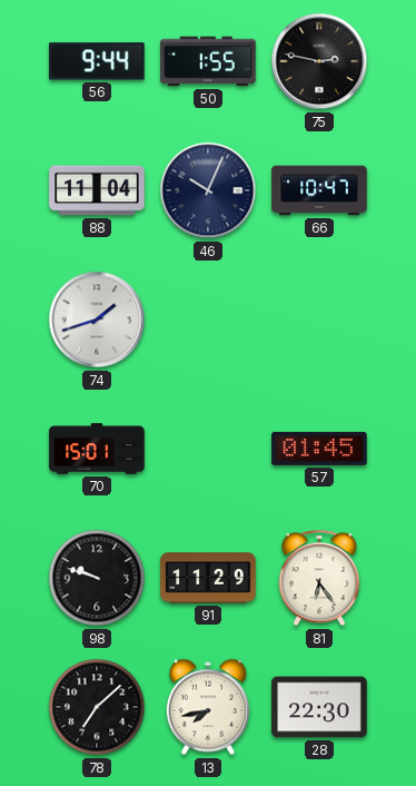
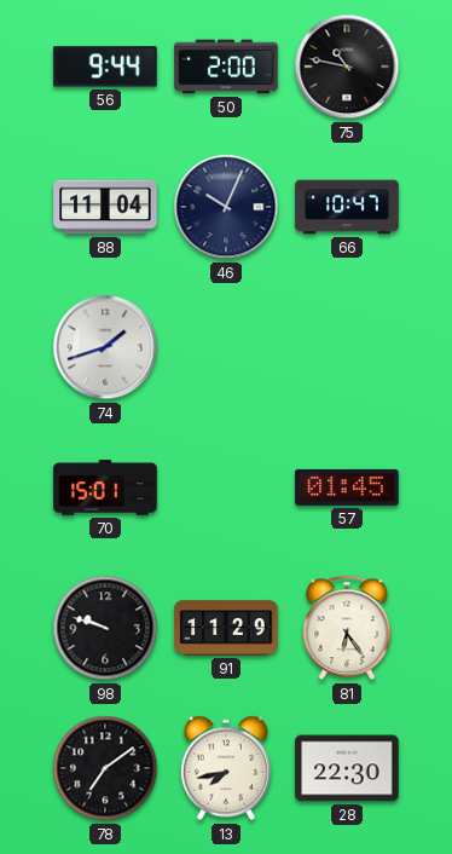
50: 1:55 -> 2:00
75: 2:47 -> 10:47
78: 7:08 -> 7:09
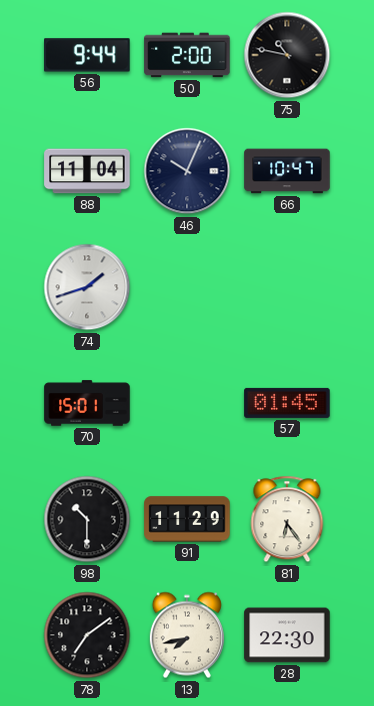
98: 9:48 -> 10:30
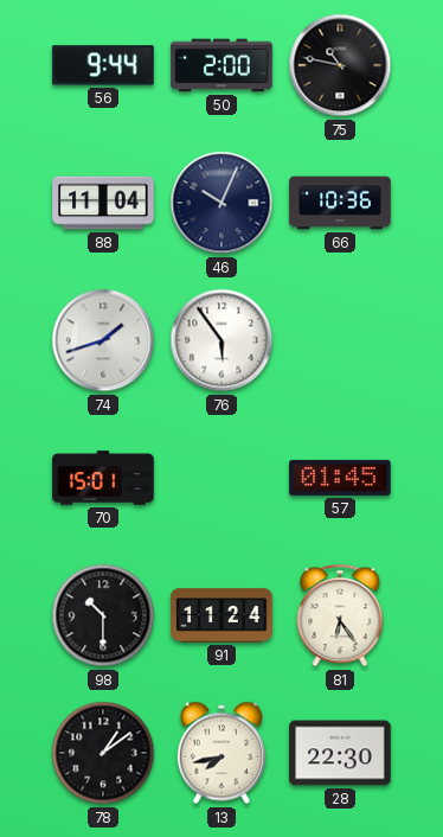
66: 10:47 -> 10:36
76: none -> 5:54
91: 11:29 -> 11:24
78: 7:09 -> 1:09
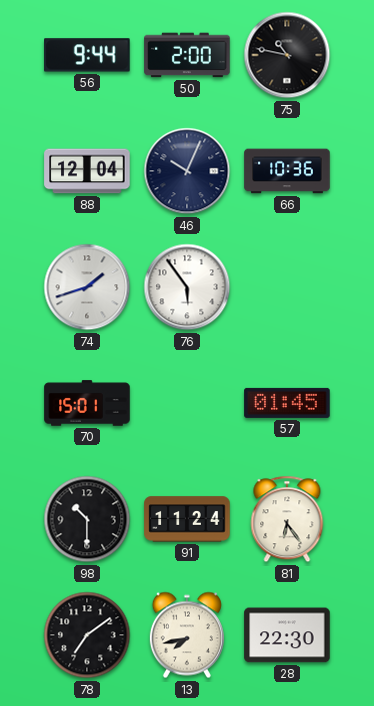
88: 11:04 -> 12:04
78: 1:09 -> 7:09
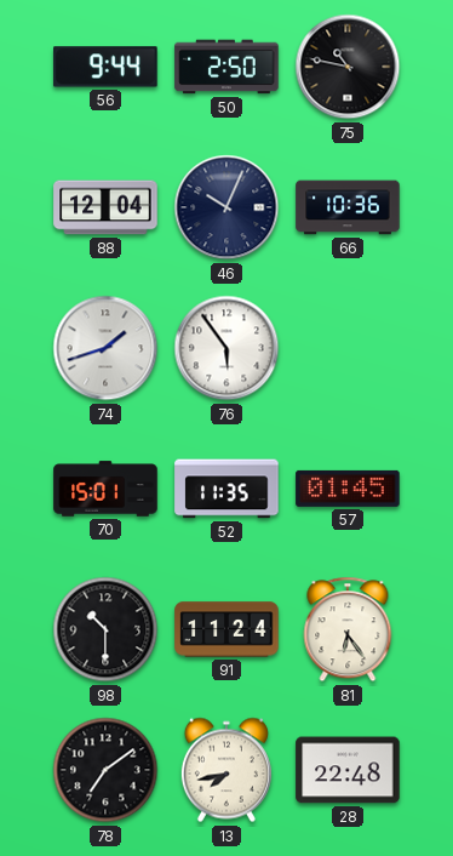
50: 2:00 -> 2:50
52: none -> 11:35
28: 22:30 -> 22:48
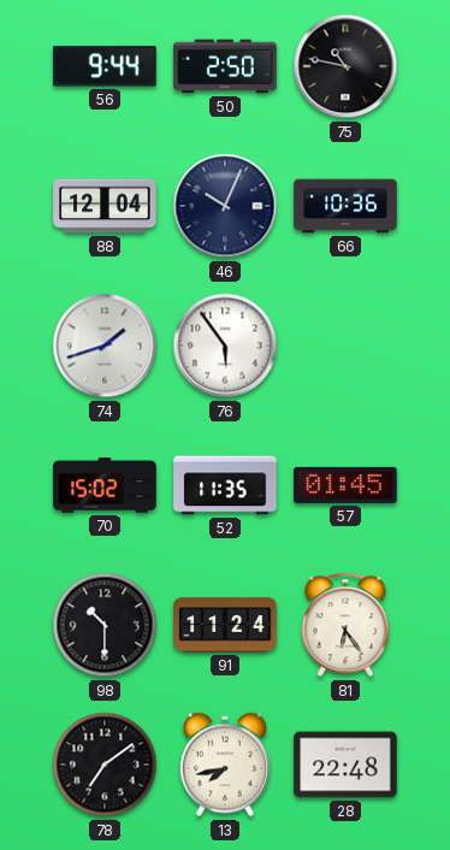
70: 15:01 -> 15:02
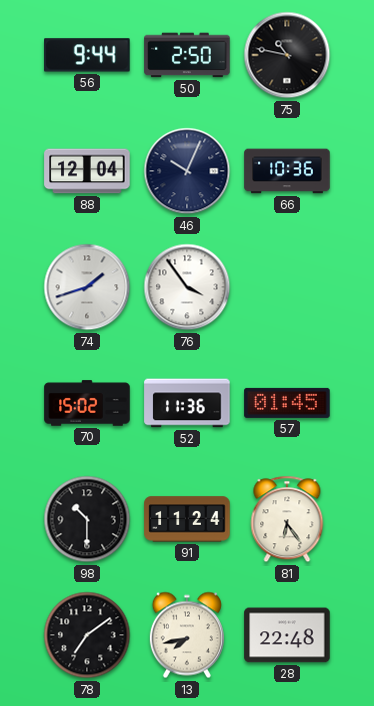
76: 5:54 -> 3:54
52: 11:35 -> 11:36
